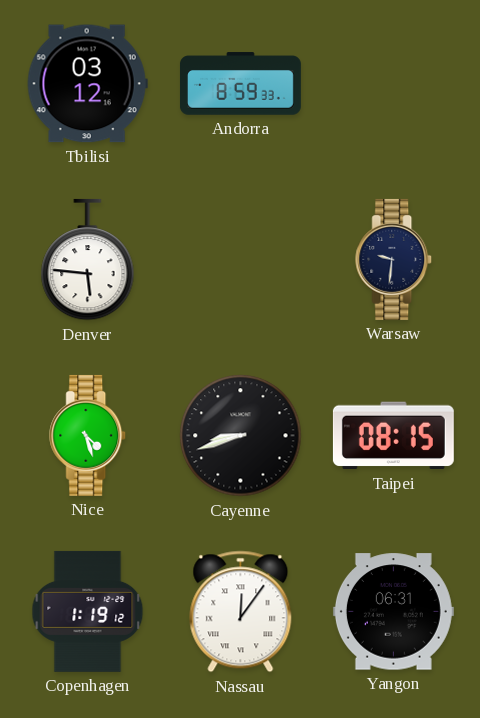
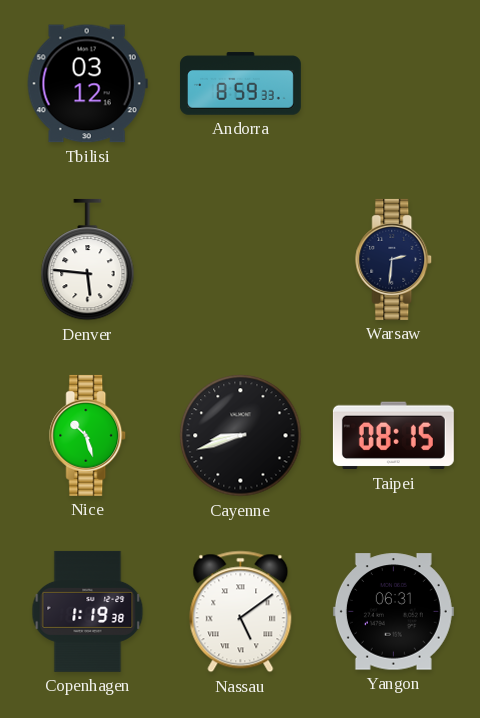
Warsaw: 9:31 -> 2:31
Nice: 4:27 -> 10:27
Copenhagen: 1:19:12 -> 1:19:38
Nassau: 12:06 -> 5:09
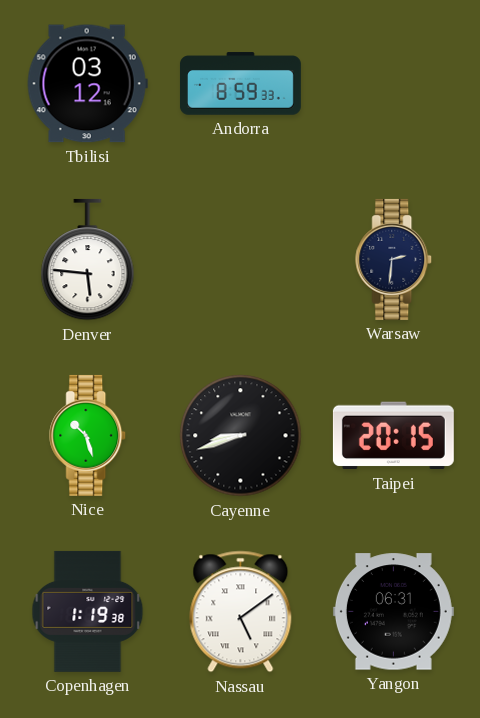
Taipei: 08:15 -> 20:15
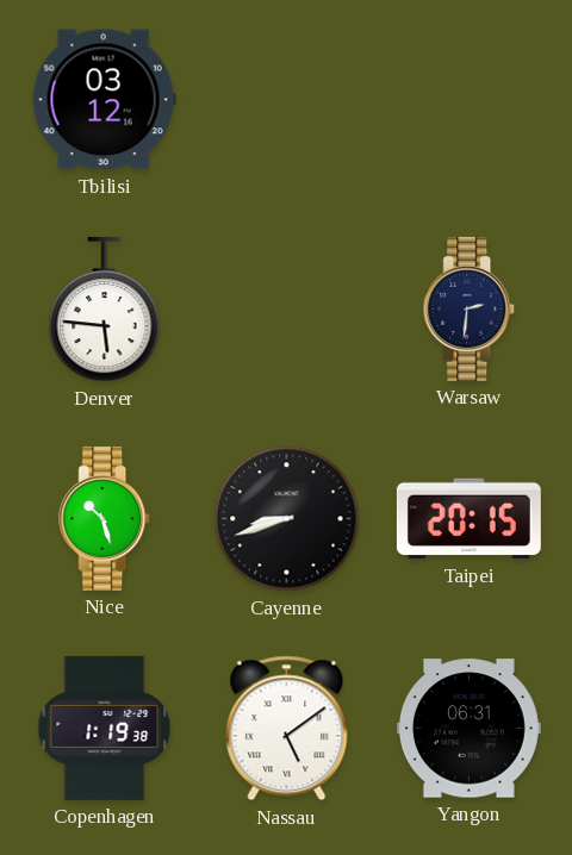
Andorra: 8:59 -> none
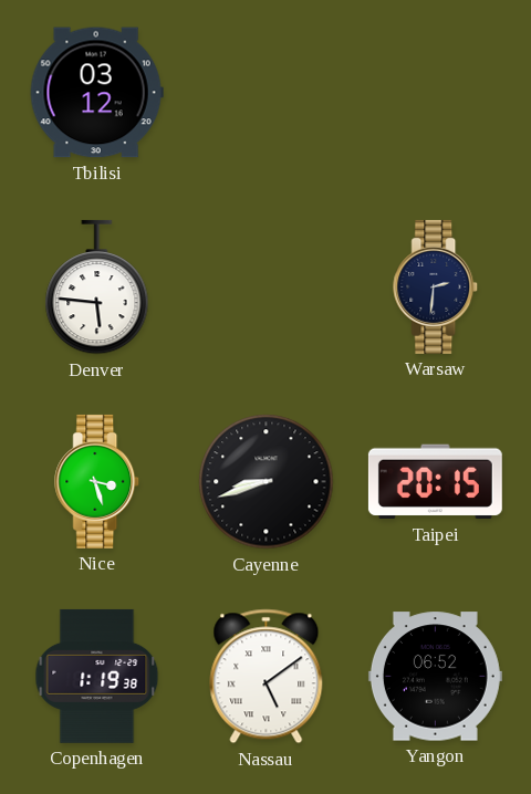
Nice: 10:27 -> 3:27
Yangon: 06:31 -> 06:52
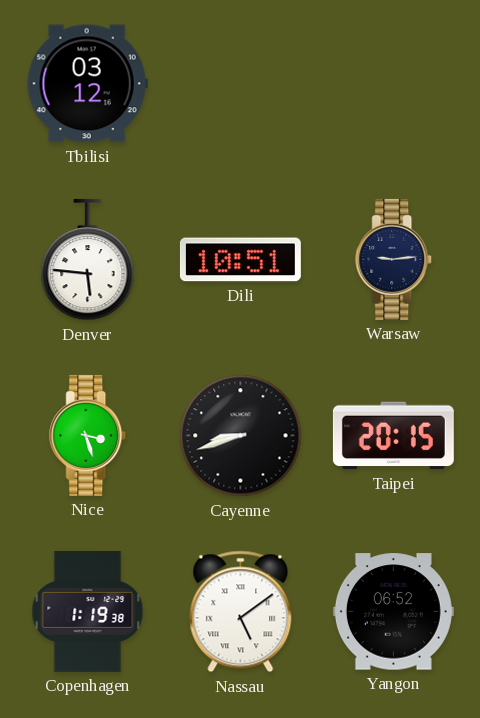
Dili: none -> 10:51
Warsaw: 2:31 -> 9:14
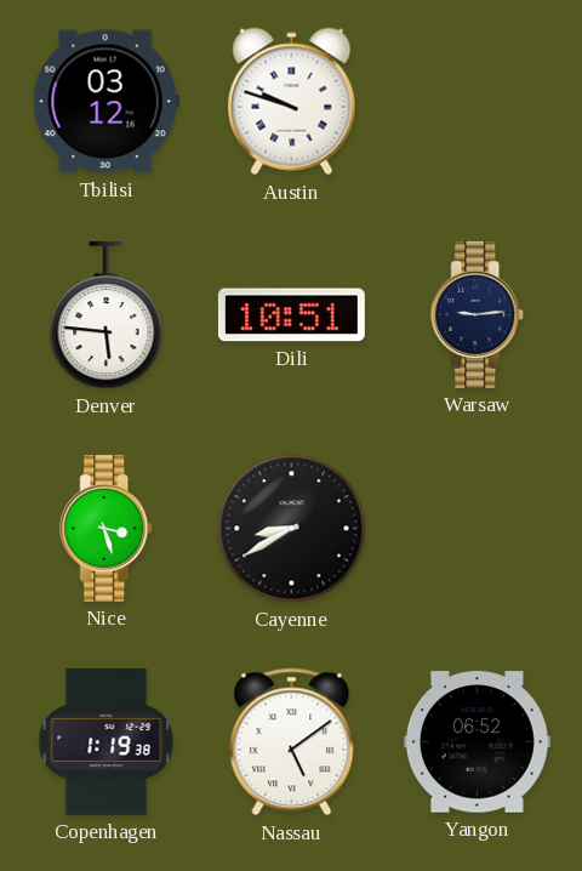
Austin: none -> 9:48
Cayenne: 8:42 -> 8:40
Taipei: 20:15 -> none
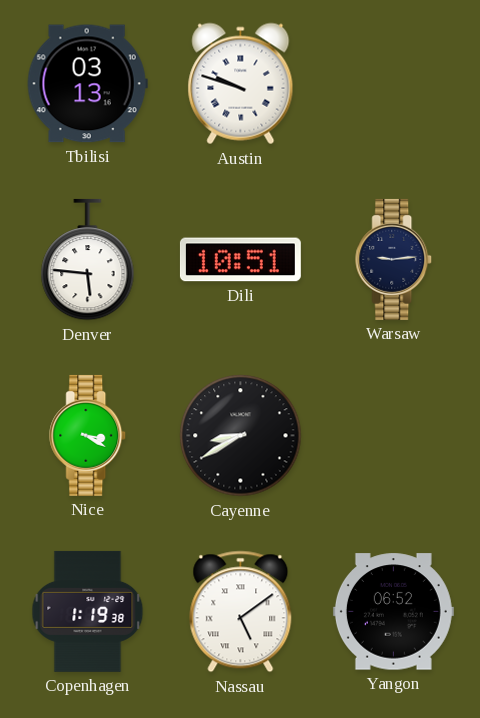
Tbilisi: 03:12 -> 03:13
Nice: 3:27 -> 3:20
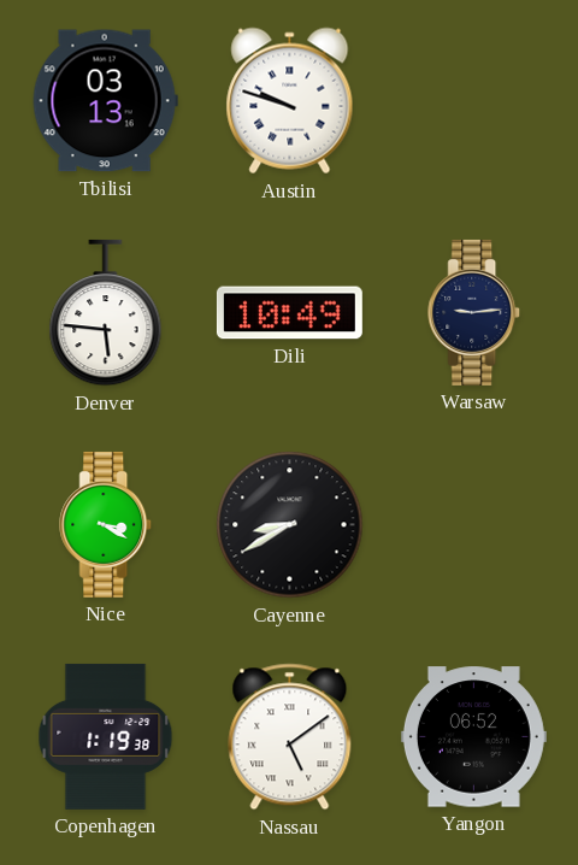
Dili: 10:51 -> 10:49
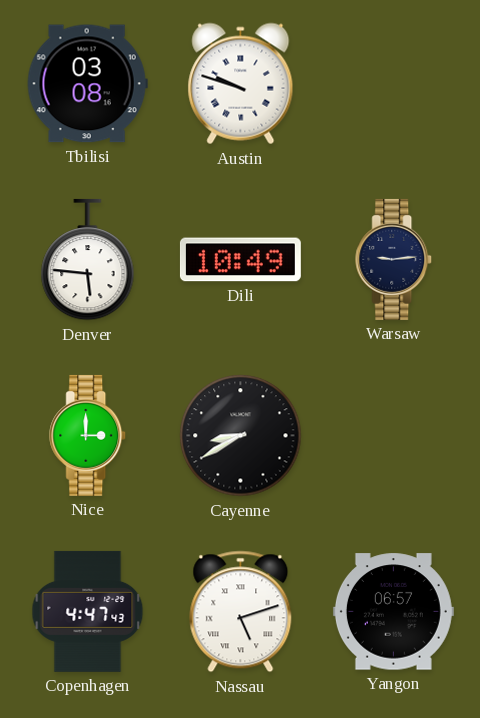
Tbilisi: 03:13 -> 03:08
Nice: 3:20 -> 3:00
Copenhagen: 1:19 -> 4:47
Nassau: 5:09 -> 5:12
Yangon: 06:52 -> 06:57
